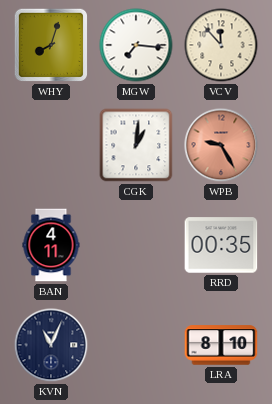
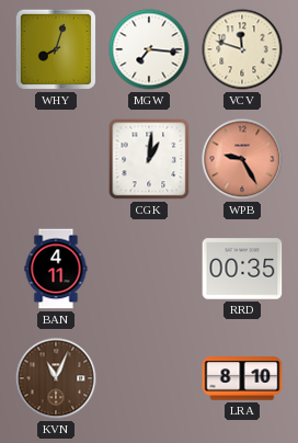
VCV: 11:53 -> 11:48
KVN dial: navy -> brown
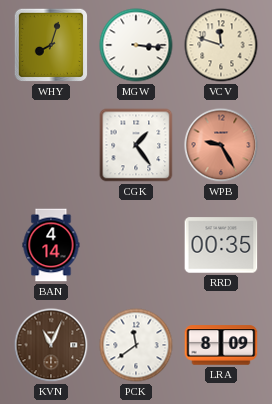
MGW: 7:16 -> 3:16
CGK: 1:01 -> 1:24
BAN: 4:11 -> 4:14
PCK: none -> 11:39
LRA: 8:10 -> 8:09
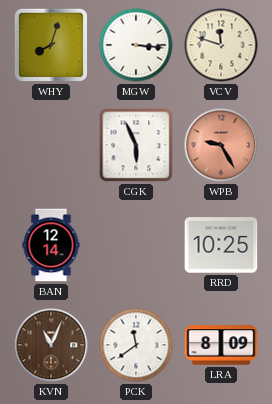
CGK: 1:24 -> 5:56
BAN: 4:14 -> 12:14
RRD: 00:35 -> 10:25
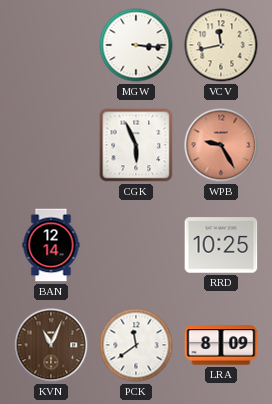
WHY: 8:03 -> none
VCV: 11:48 -> 11:43
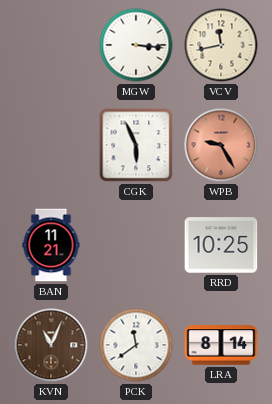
BAN: 12:14 -> 11:21
LRA: 8:09 -> 8:14
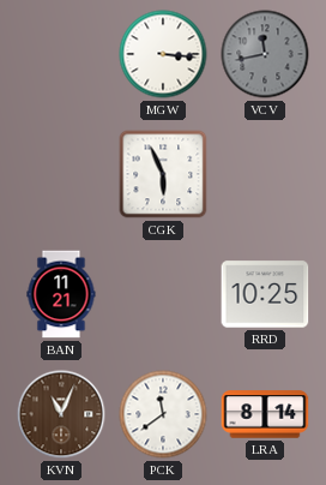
VCV dial: cream -> grey
WPB: 9:25 -> none
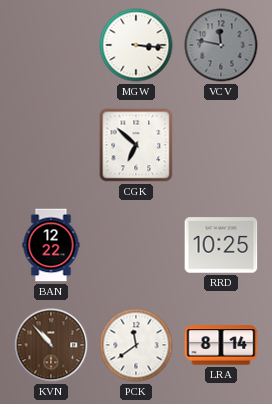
VCV: 11:43 -> 11:47
CGK: 5:56 -> 6:52
BAN: 11:21 -> 12:22
KVN: 11:04 -> 10:53
